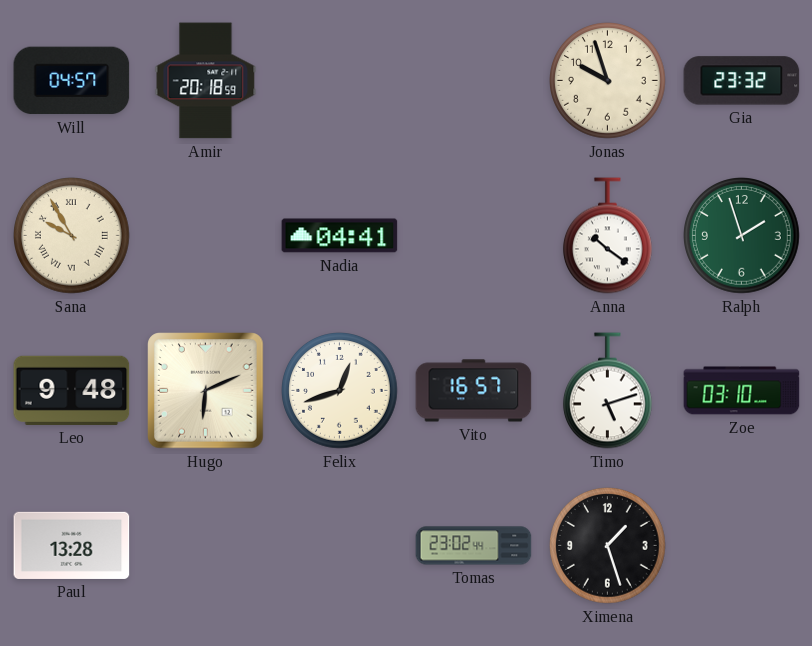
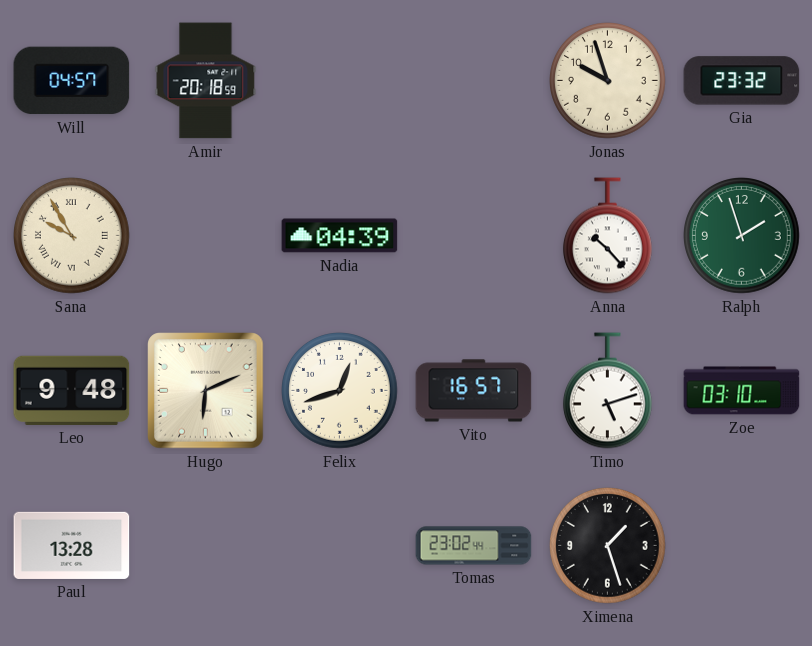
Nadia: 04:41 -> 04:39
Anna: 10:21 -> 10:23
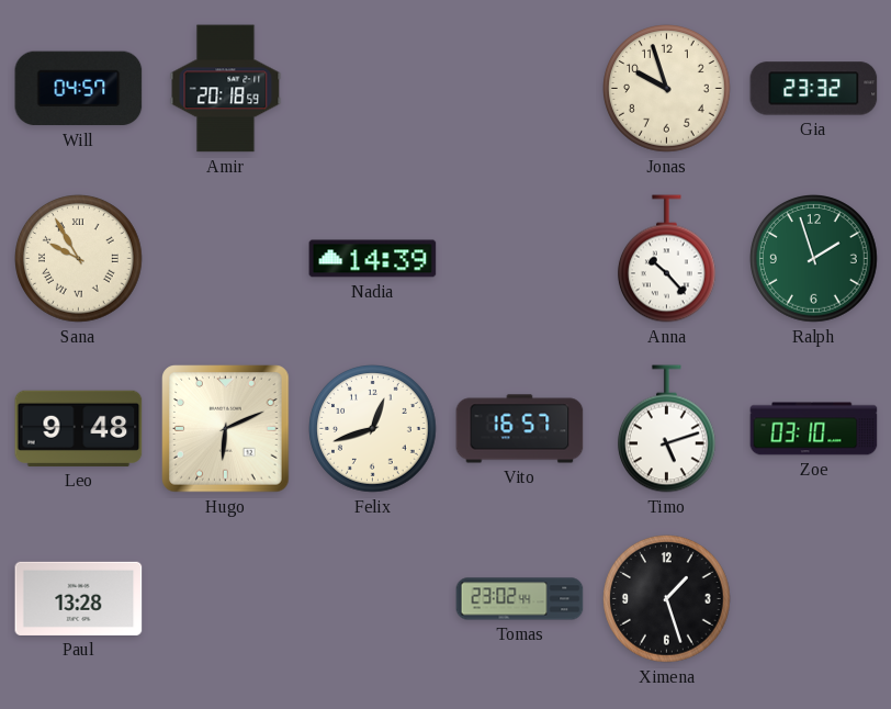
Nadia: 04:39 -> 14:39
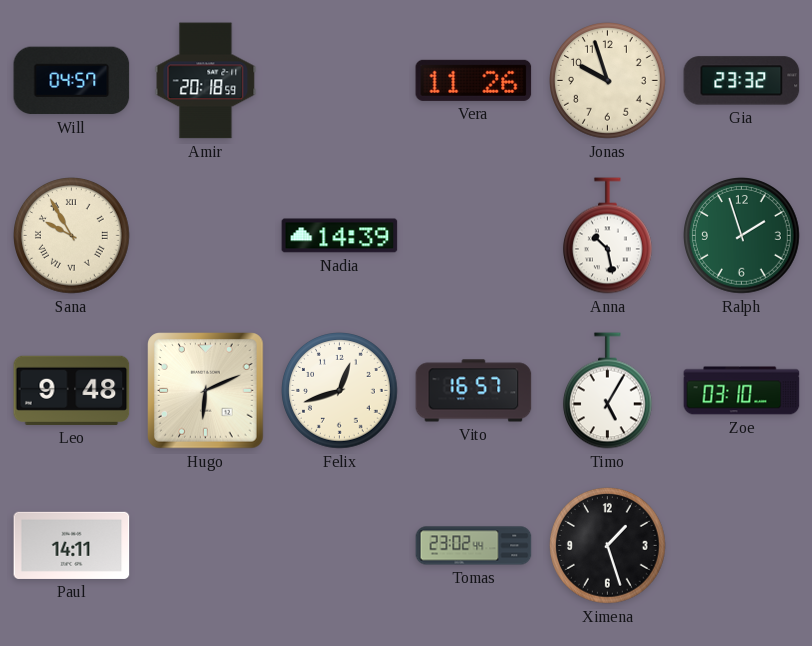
Vera: none -> 11:26
Anna: 10:23 -> 10:28
Timo: 5:12 -> 5:05
Paul: 13:28 -> 14:11
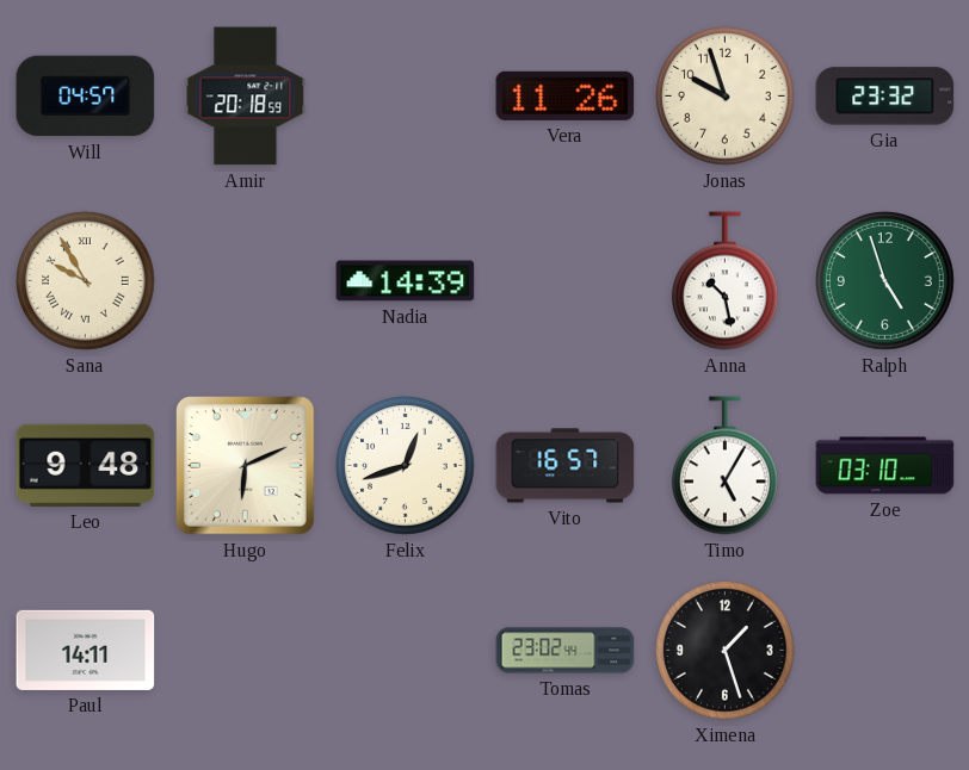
Ralph: 1:57 -> 4:57
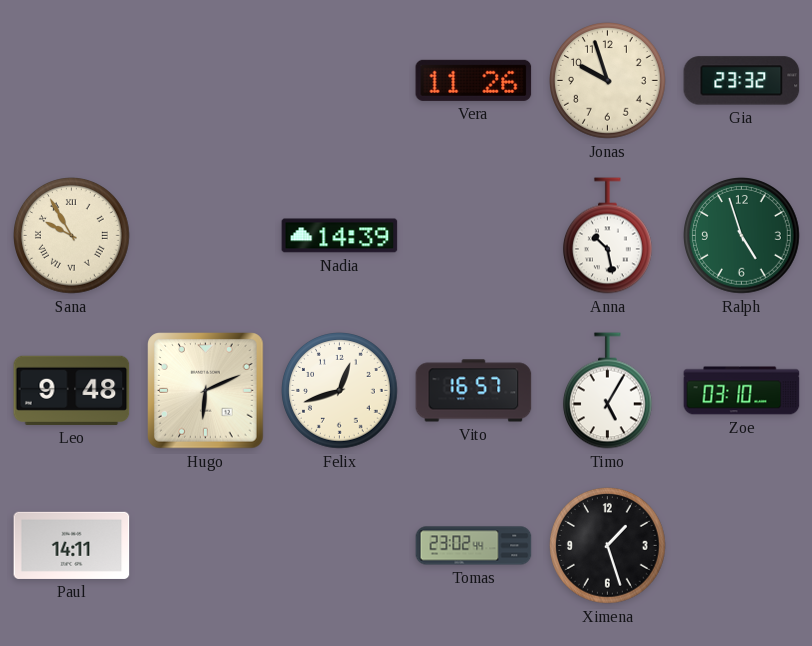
Will: 04:57 -> none
Amir: 20:18 -> none
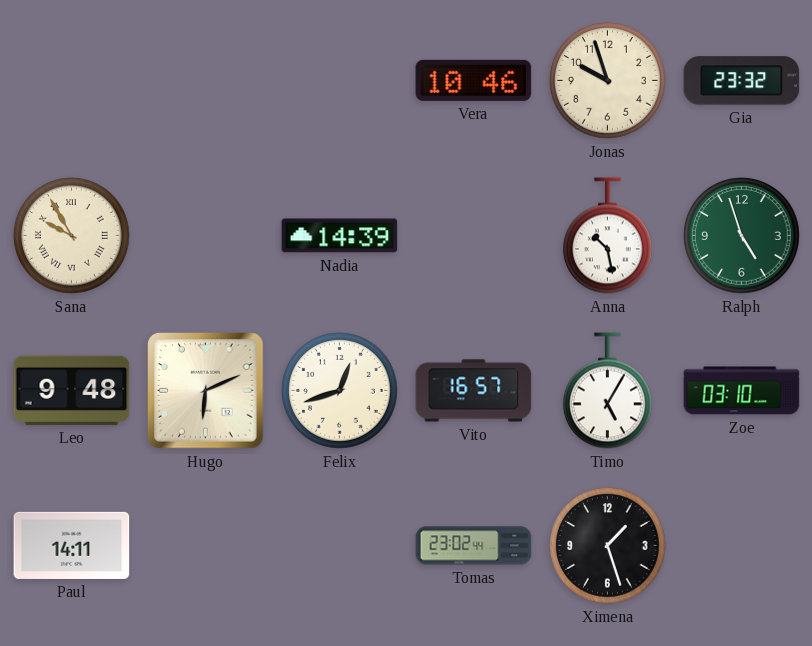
Vera: 11:26 -> 10:46
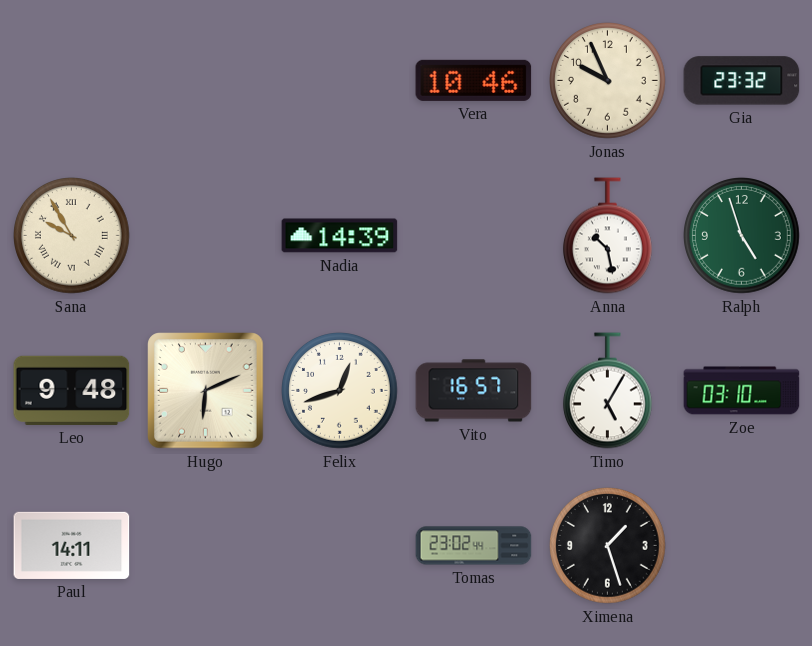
Jonas: 9:57 -> 9:56
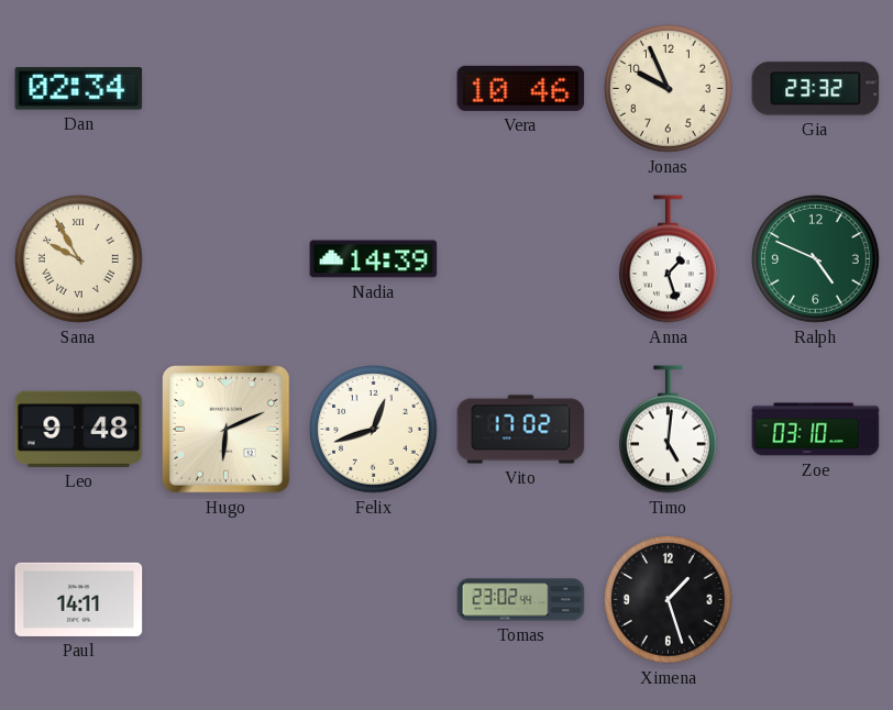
Dan: none -> 02:34
Anna: 10:28 -> 1:27
Ralph: 4:57 -> 4:49
Vito: 16:57 -> 17:02
Timo: 5:05 -> 5:01
